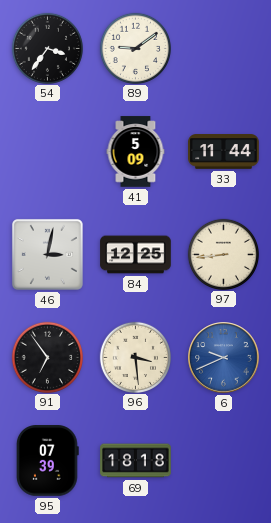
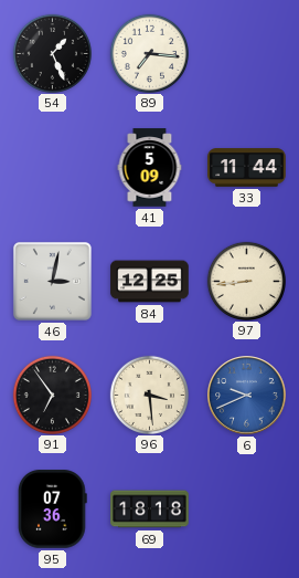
54: 3:36 -> 1:26
89: 9:09 -> 7:16
95: 07:39 -> 07:36
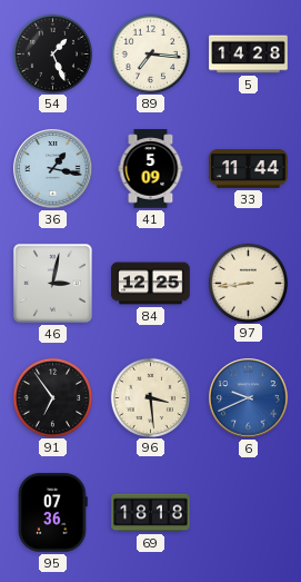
5: none -> 14:28
36: none -> 1:17
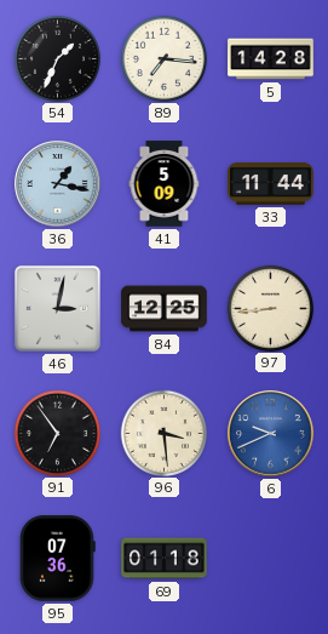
54: 1:26 -> 1:34
69: 18:18 -> 01:18
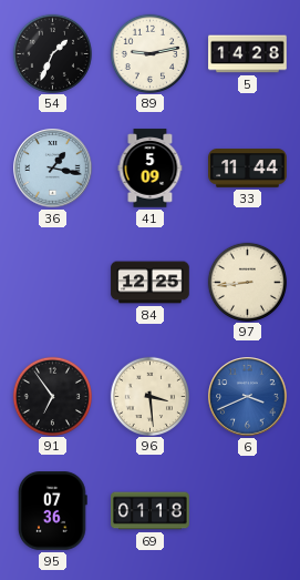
89: 7:16 -> 9:13
46: 3:02 -> none
6: 9:41 -> 3:41
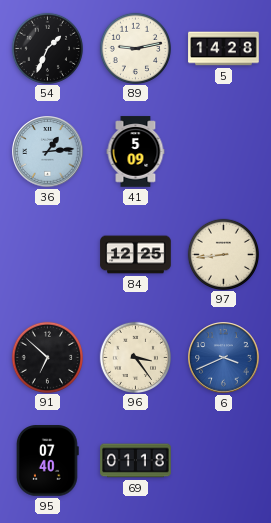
36: 1:17 -> 1:14
33: 11:44 -> none
91: 6:54 -> 6:52
96: 3:29 -> 3:24
95: 07:36 -> 07:40
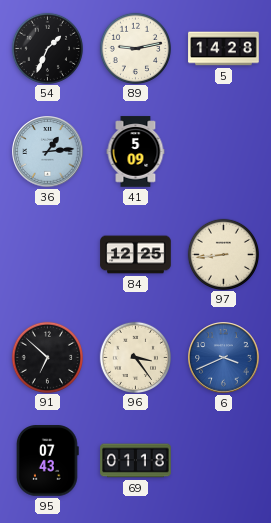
95: 07:40 -> 07:43
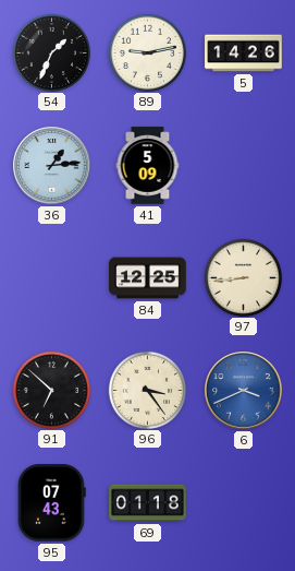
5: 14:28 -> 14:26
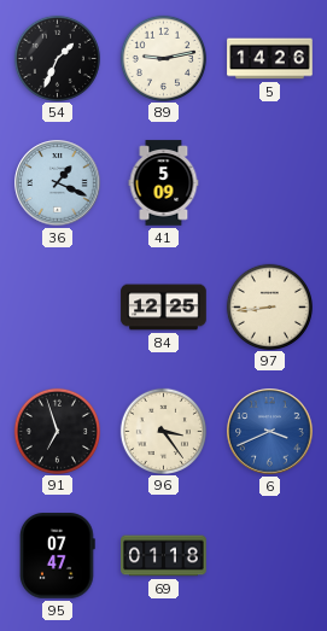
36: 1:14 -> 1:19
91: 6:52 -> 6:57
95: 07:43 -> 07:47
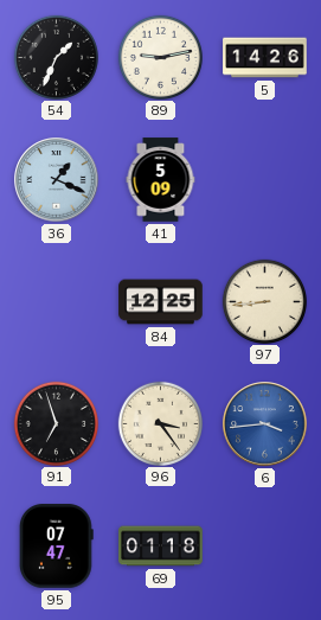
6: 3:41 -> 3:44
